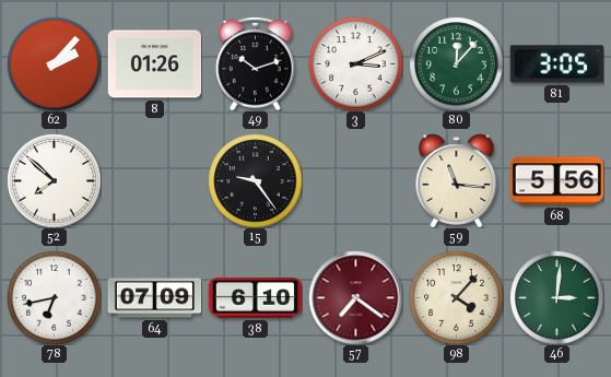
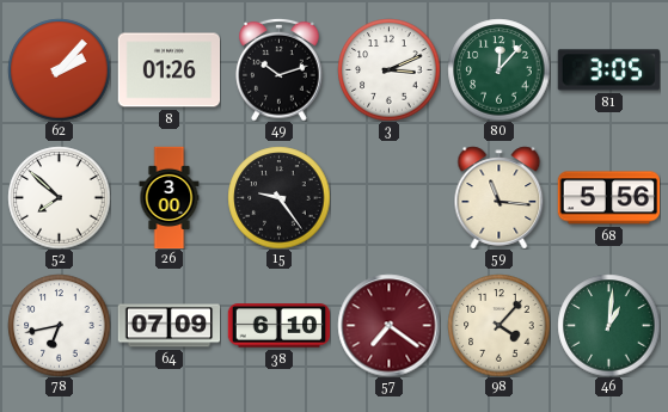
26: none -> 3:00
46: 3:01 -> 1:01
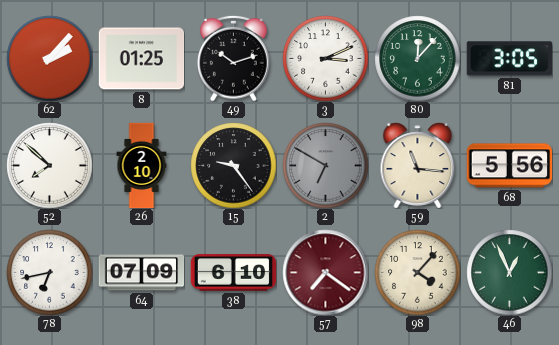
8: 01:26 -> 01:25
26: 3:00 -> 2:10
2: none -> 6:50
46: 1:01 -> 12:56
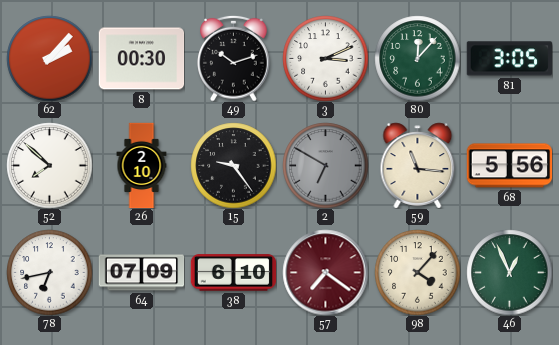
8: 01:25 -> 00:30
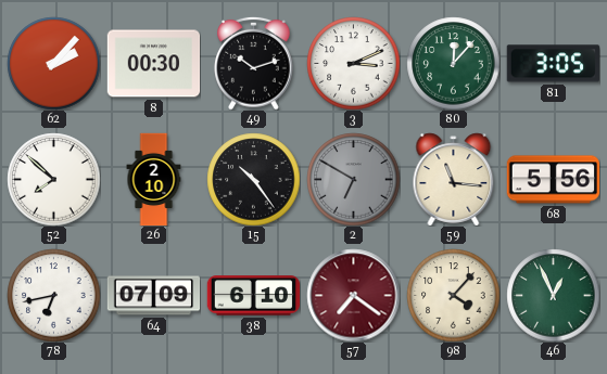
15: 9:24 -> 10:24
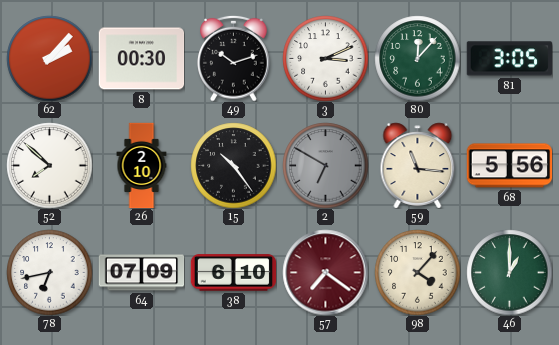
46: 12:56 -> 1:00
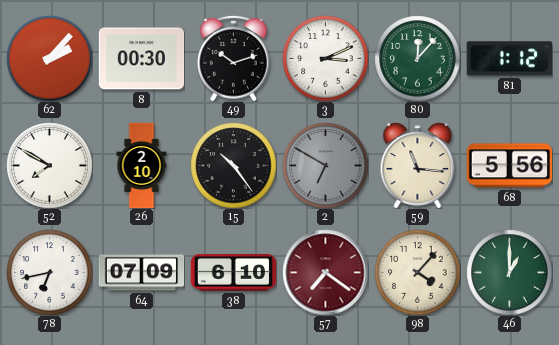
81: 3:05 -> 1:12
52: 7:52 -> 7:50
